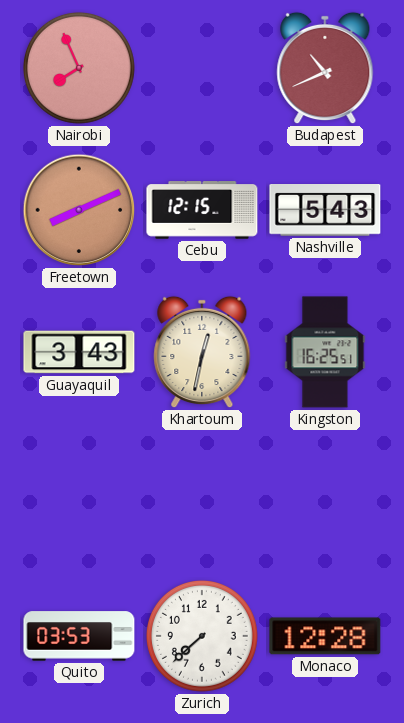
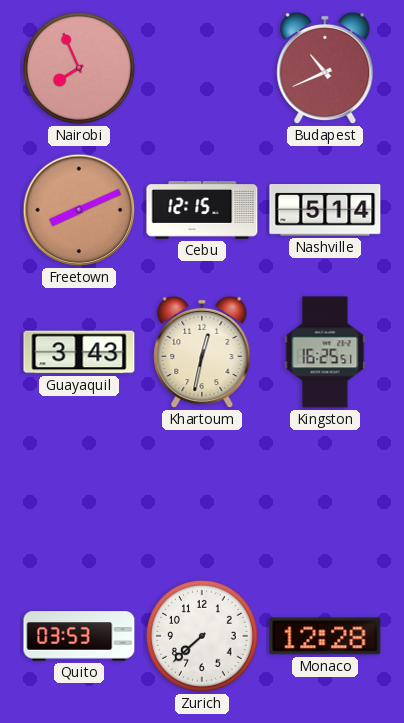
Nashville: 5:43 -> 5:14
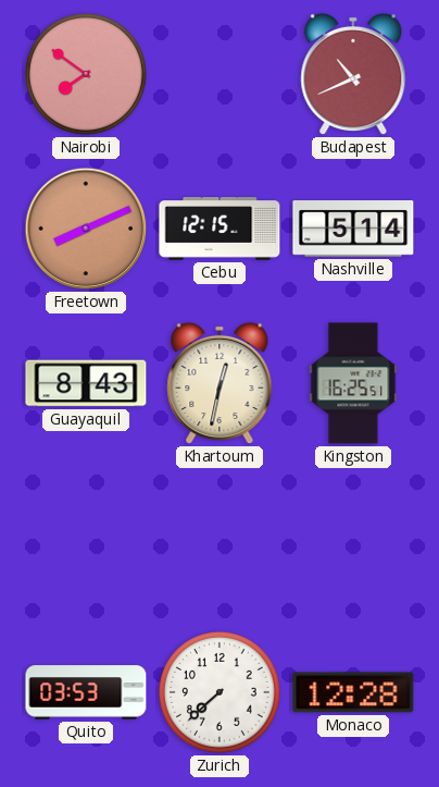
Nairobi: 7:56 -> 7:51
Guayaquil: 3:43 -> 8:43
